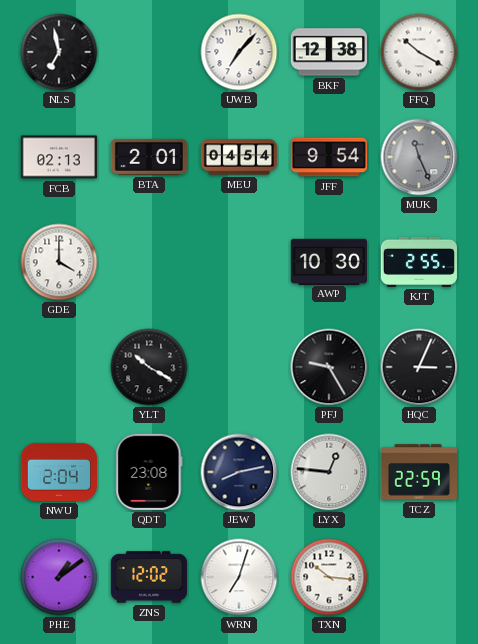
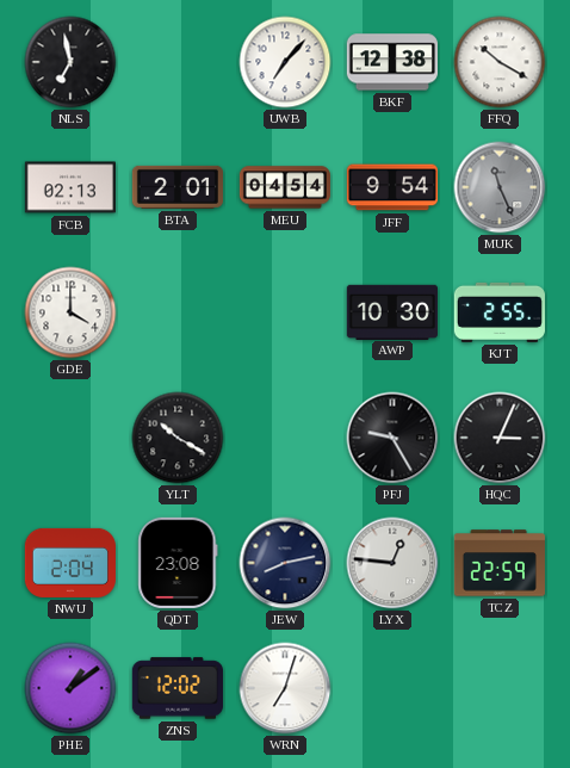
TXN: 10:16 -> none
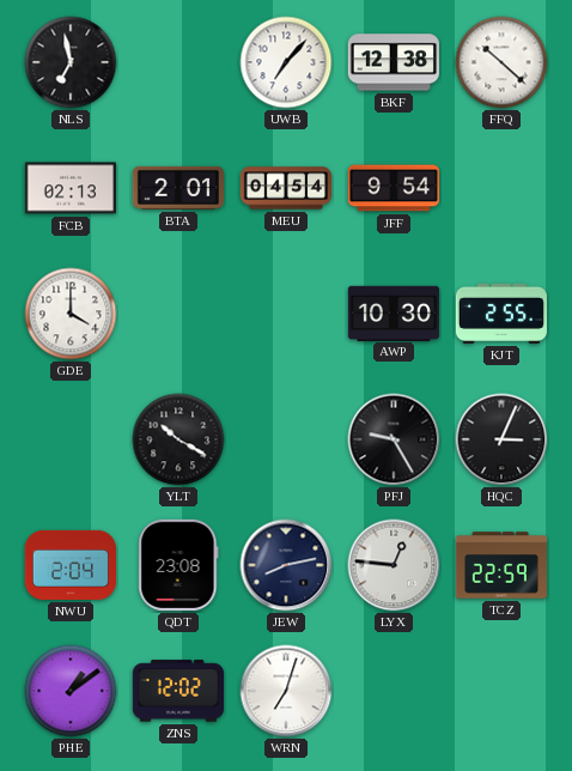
FFQ: 10:20 -> 10:22
MUK: 11:26 -> none
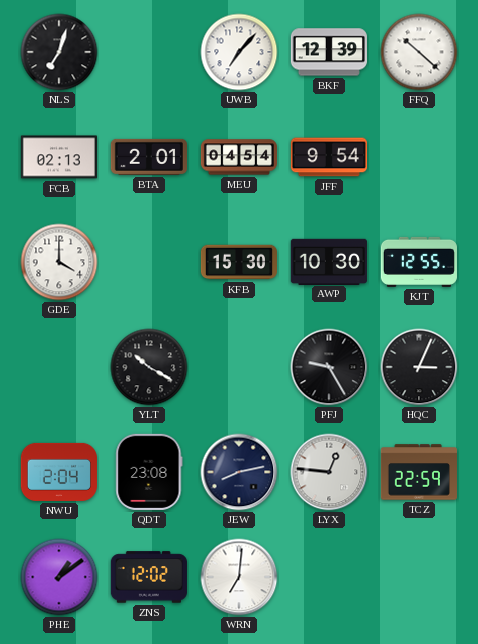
NLS: 6:58 -> 7:03
BKF: 12:38 -> 12:39
KFB: none -> 15:30
KJT: 2:55 -> 12:55
WRN: 7:03 -> 7:01
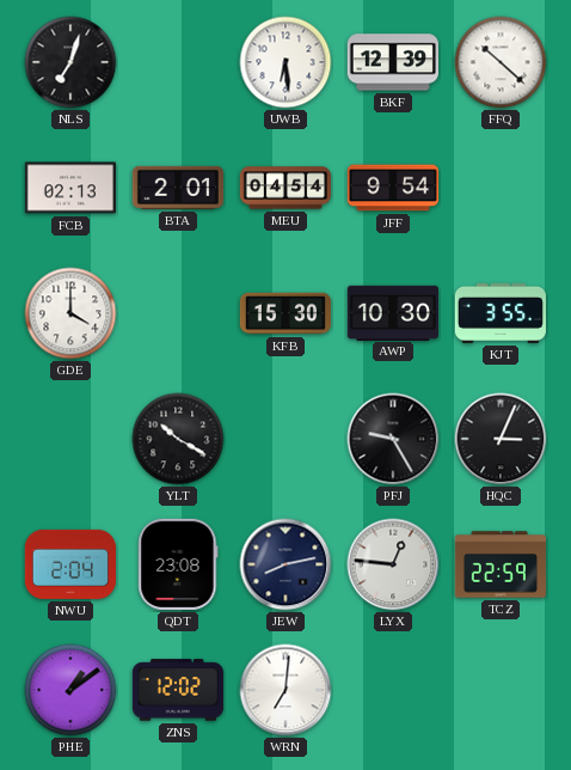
UWB: 7:07 -> 6:29
KJT: 12:55 -> 3:55
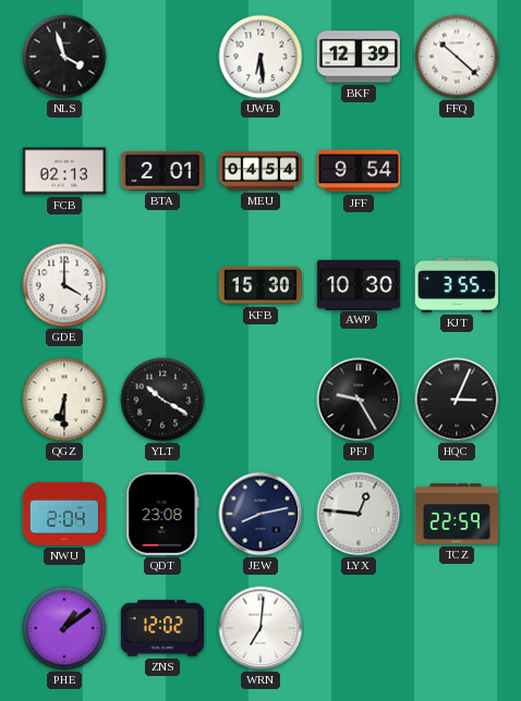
NLS: 7:03 -> 3:57
QGZ: none -> 6:30
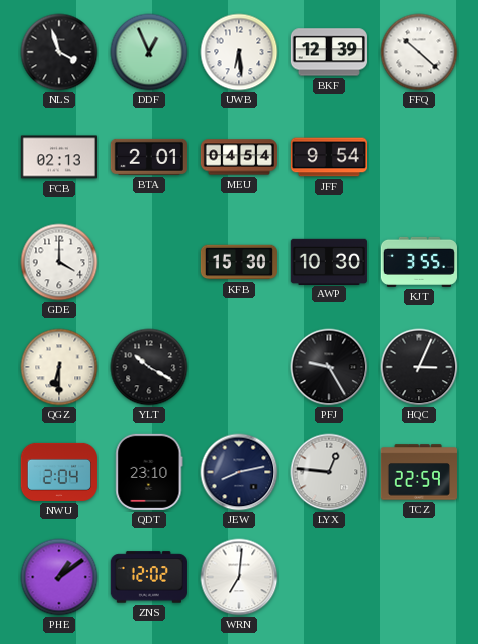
DDF: none -> 12:56
QDT: 23:08 -> 23:10
